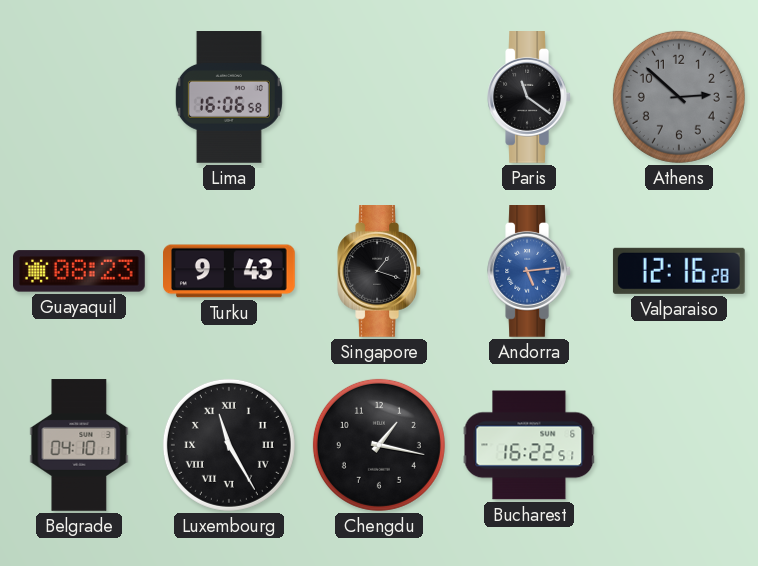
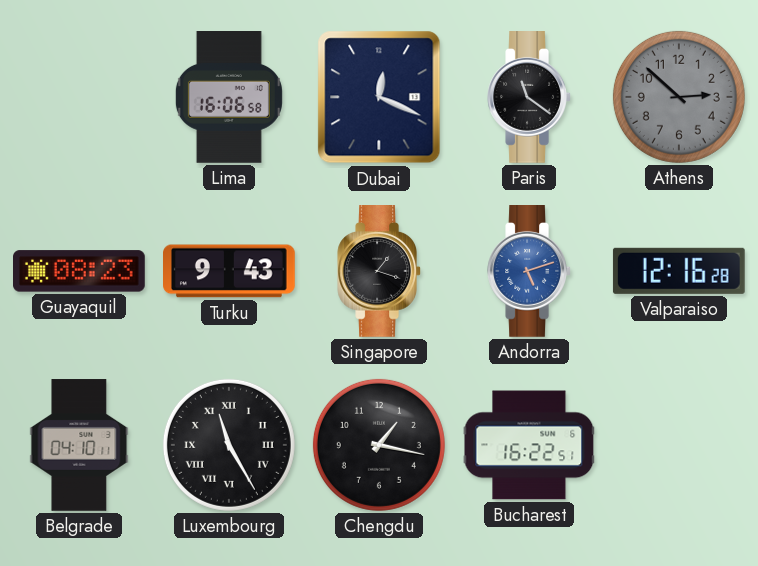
Dubai: none -> 12:19
Andorra: 5:14 -> 5:12
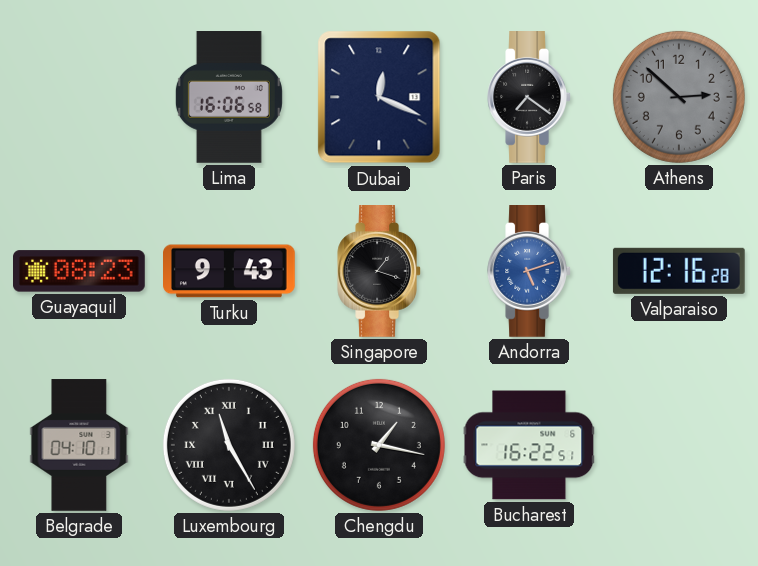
Paris: 11:21 -> 7:21
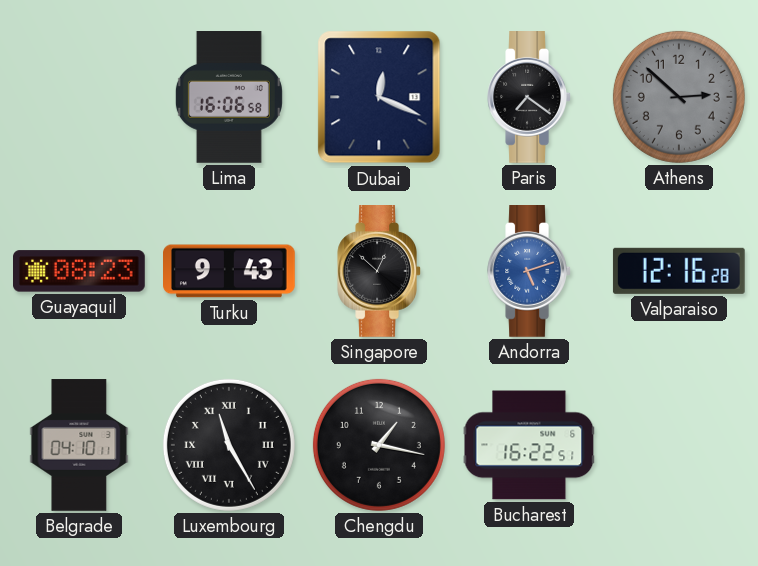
Singapore: 1:18 -> 12:52
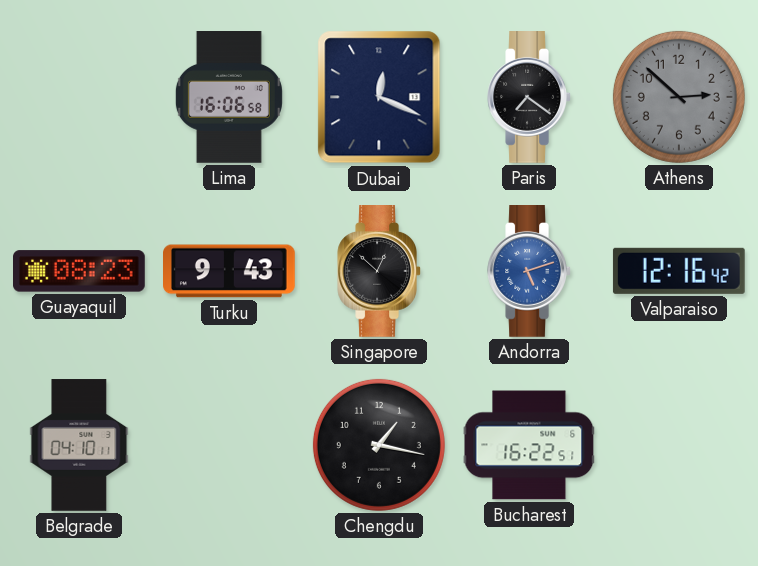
Valparaiso: 12:16:28 -> 12:16:42
Luxembourg: 11:25 -> none
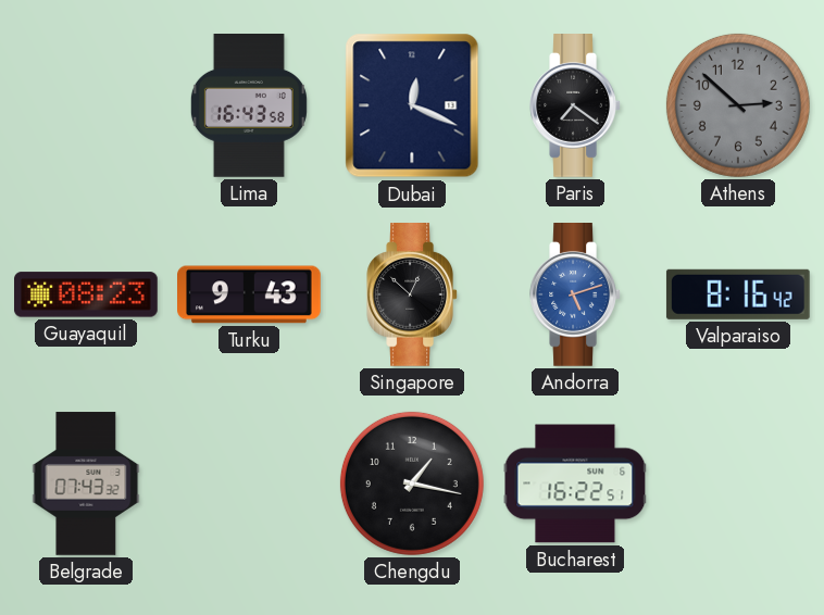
Lima: 16:06 -> 16:43
Valparaiso: 12:16 -> 8:16
Belgrade: 04:10 -> 07:43
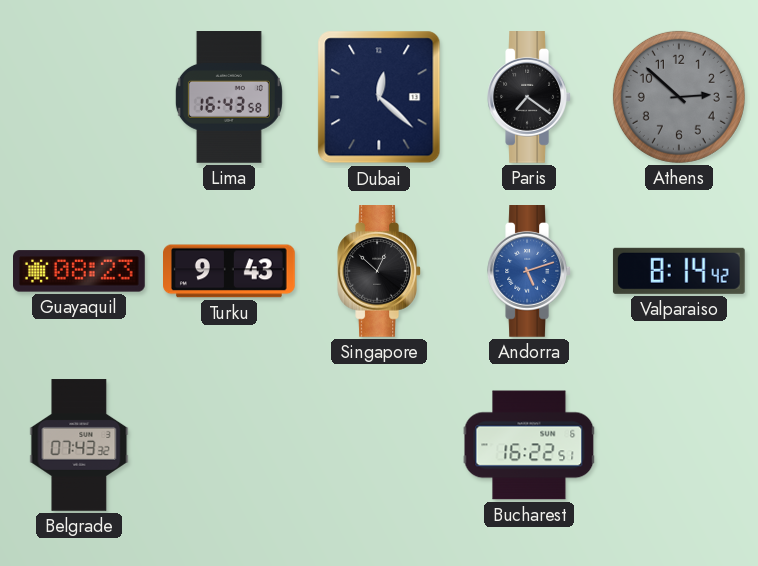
Dubai: 12:19 -> 12:22
Valparaiso: 8:16 -> 8:14
Chengdu: 1:17 -> none
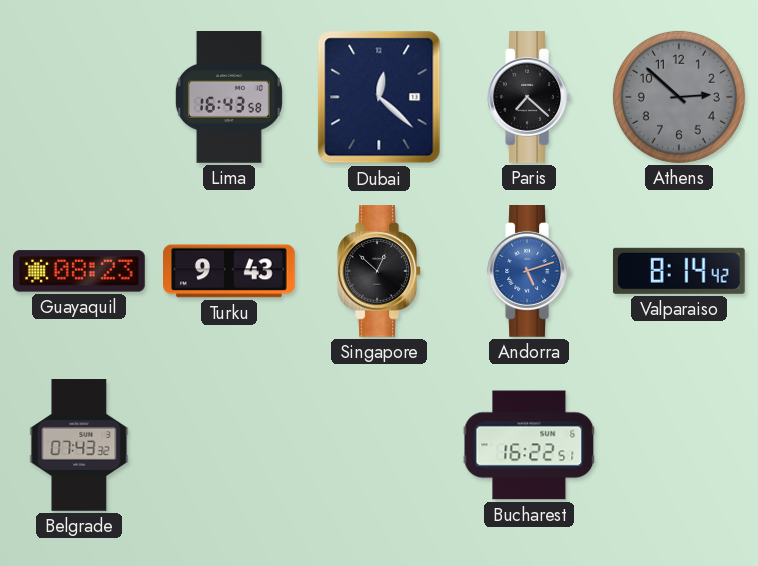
Paris: 7:21 -> 7:22
